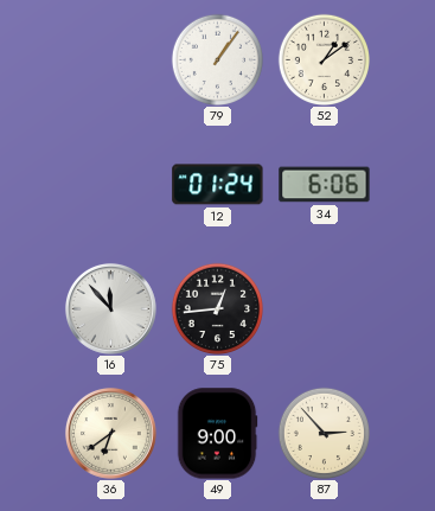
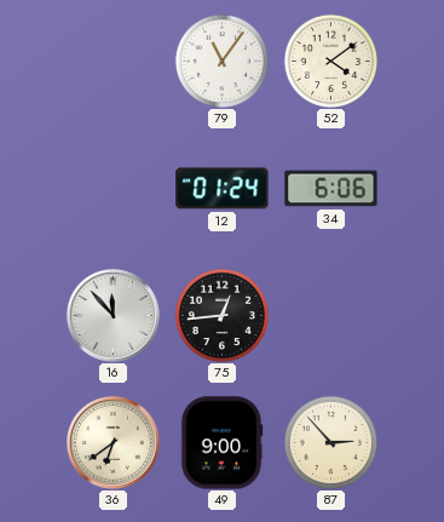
79: 1:06 -> 11:06
52: 1:09 -> 4:09
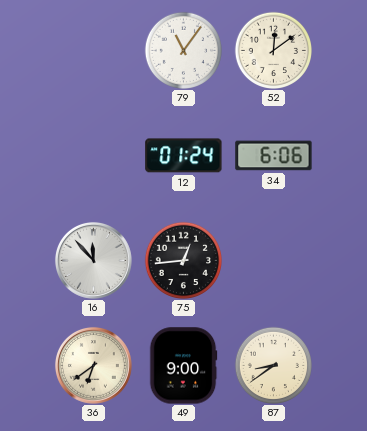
52: 4:09 -> 12:09
87: 2:53 -> 8:39
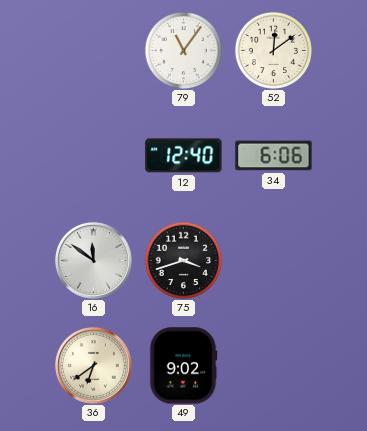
12: 01:24 -> 12:40
16: 11:53 -> 11:51
75: 12:44 -> 3:42
49: 9:00 -> 9:02
87: 8:39 -> none
